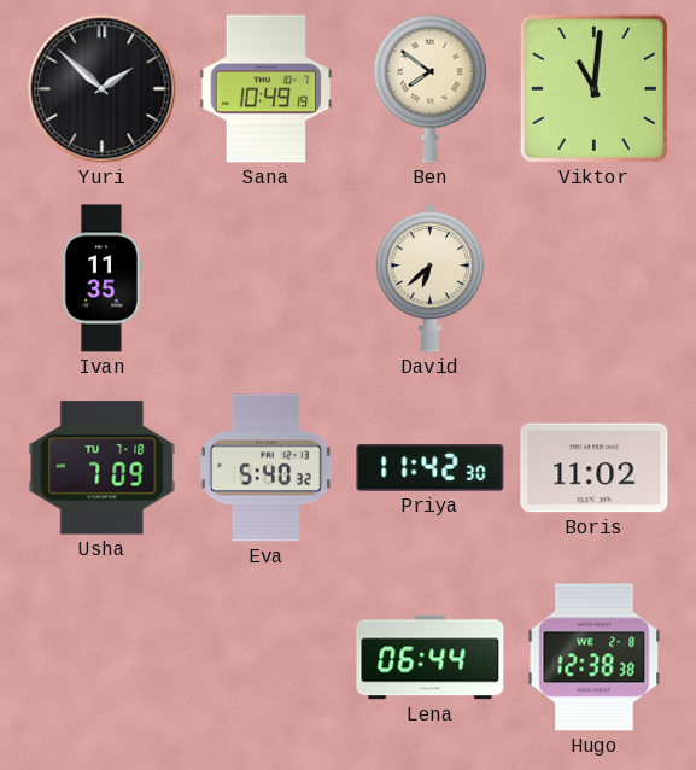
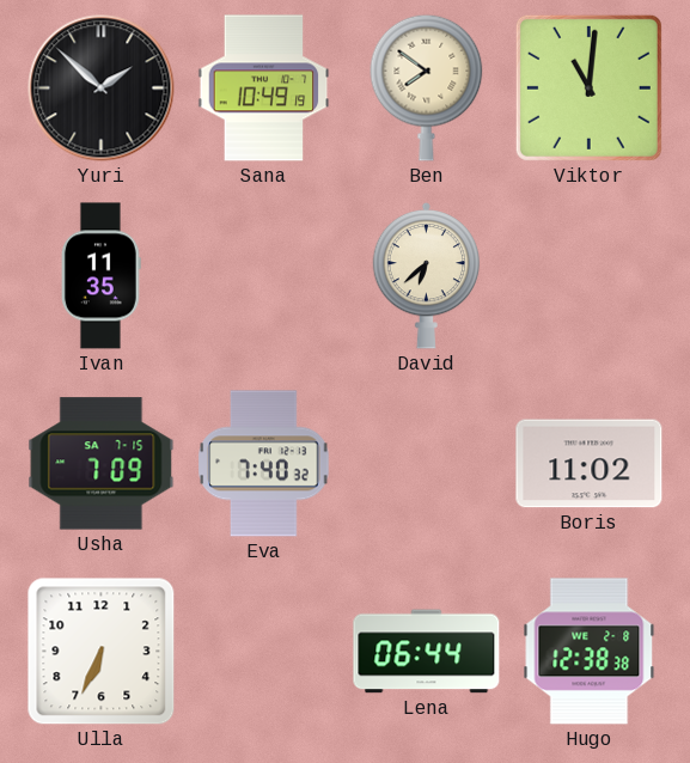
Usha date: TU 7-18 -> SA 7-15
Eva: 5:40 -> 7:40
Priya: 11:42 -> none
Ulla: none -> 6:34
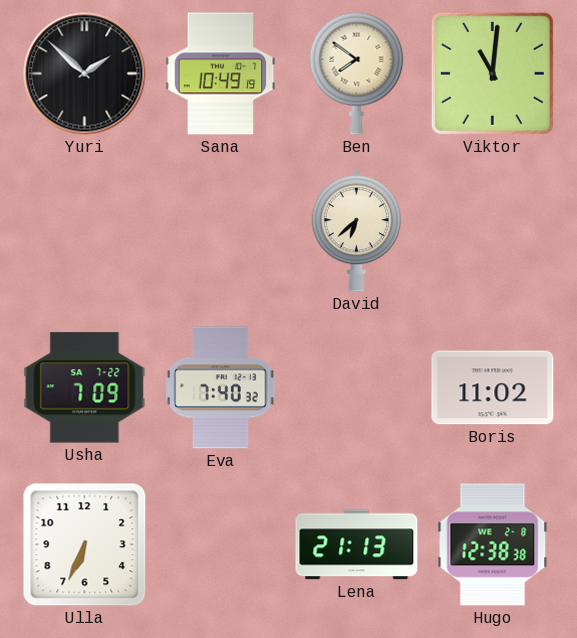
Ivan: 11:35 -> none
Usha date: SA 7-15 -> SA 7-22
Lena: 06:44 -> 21:13
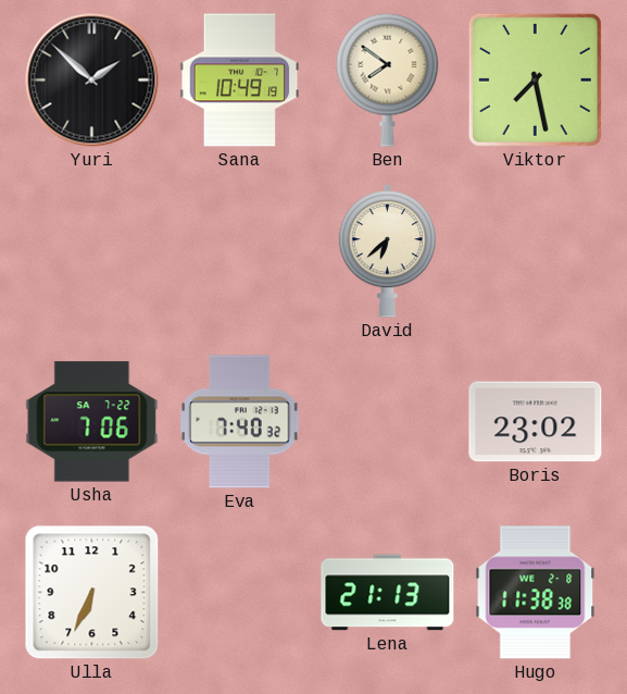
Viktor: 11:01 -> 7:28
Usha: 7:09 -> 7:06
Boris: 11:02 -> 23:02
Hugo: 12:38 -> 11:38
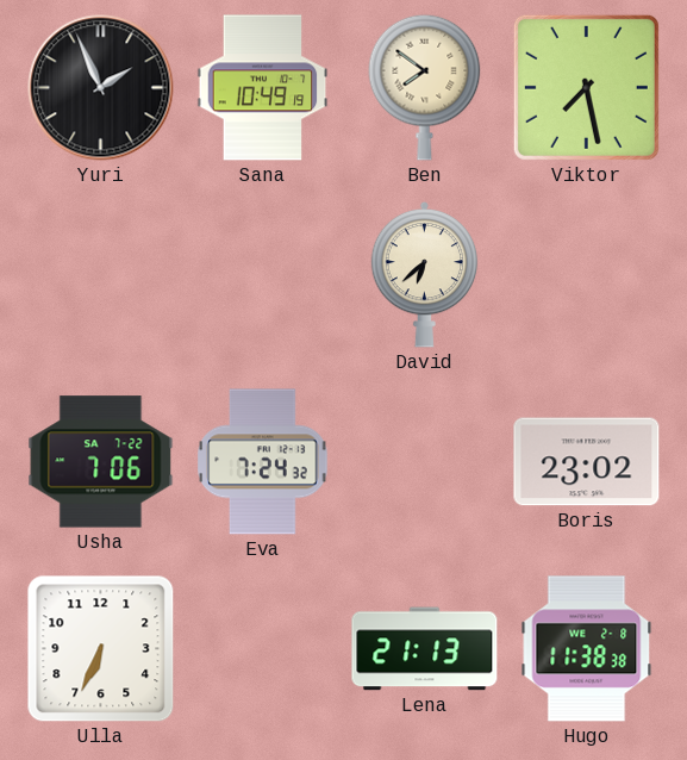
Yuri: 1:52 -> 1:56
Eva: 7:40 -> 7:24
